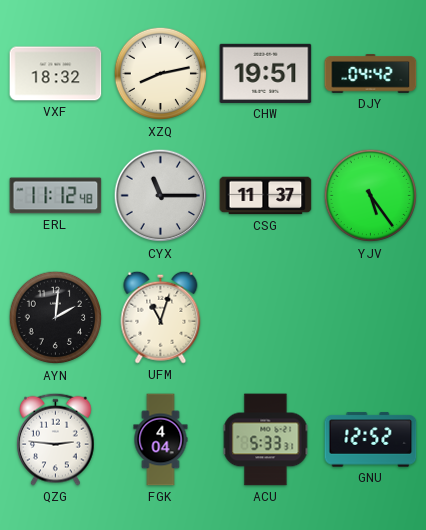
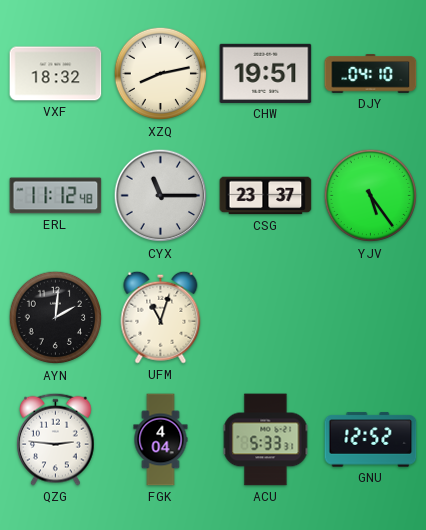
DJY: 04:42 -> 04:10
CSG: 11:37 -> 23:37
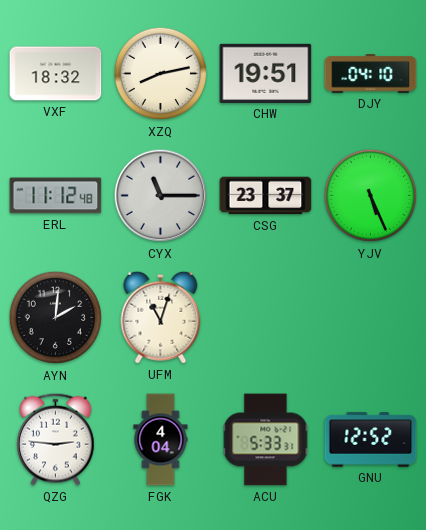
YJV: 5:24 -> 5:26
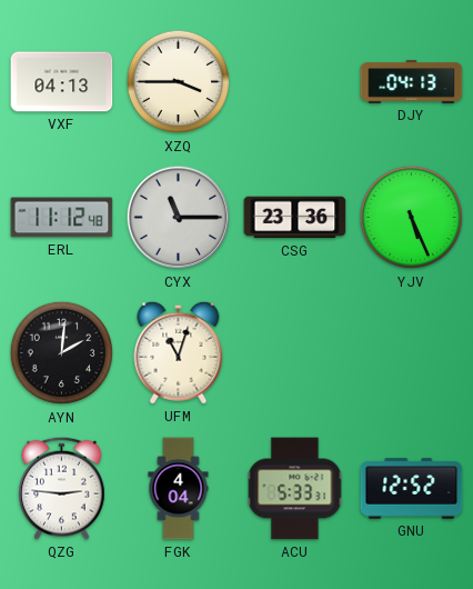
VXF: 18:32 -> 04:13
XZQ: 8:13 -> 3:45
CHW: 19:51 -> none
DJY: 04:10 -> 04:13
CSG: 23:37 -> 23:36
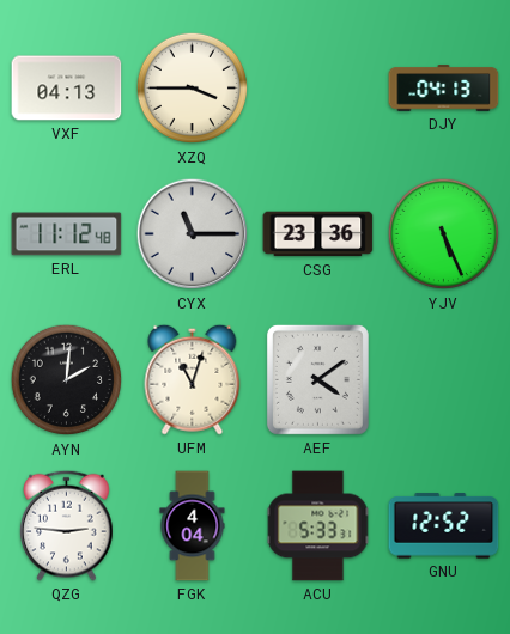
AEF: none -> 4:09
